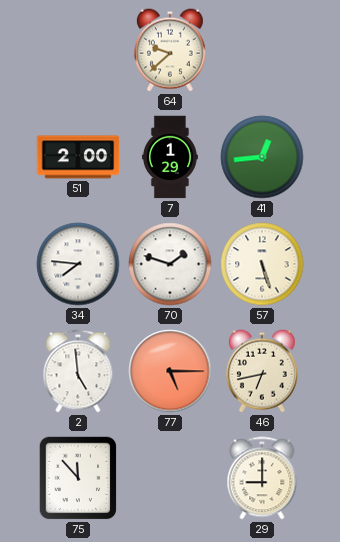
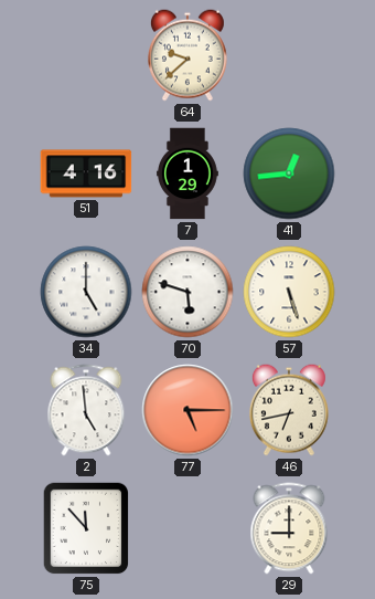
51: 2:00 -> 4:16
34: 7:46 -> 5:00
70: 1:48 -> 5:48
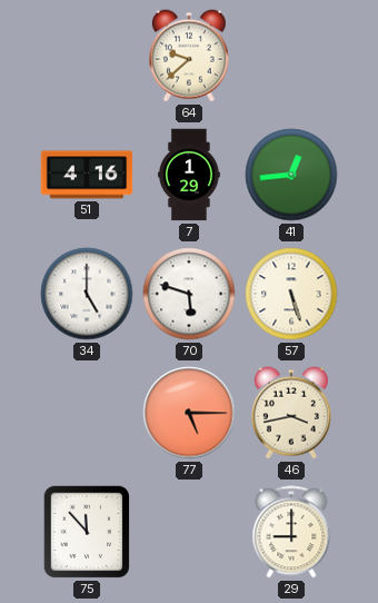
2: 4:59 -> none
46: 6:43 -> 3:43
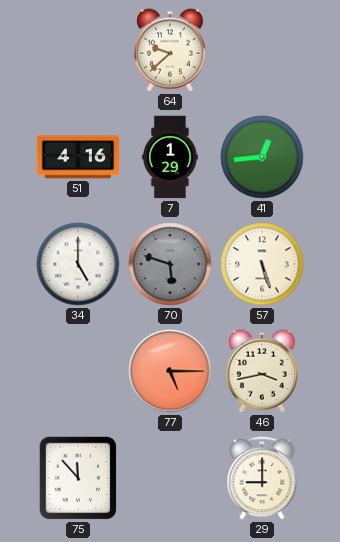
70 dial: white -> grey
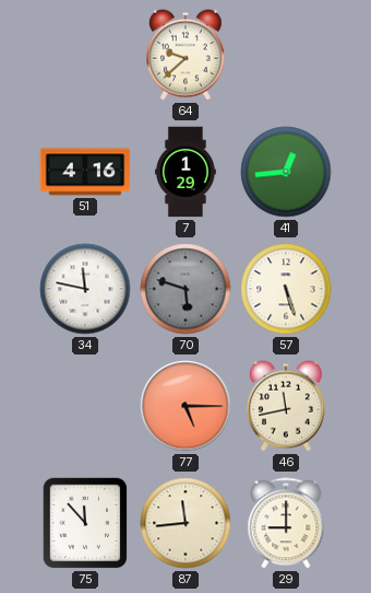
34: 5:00 -> 11:47
46: 3:43 -> 11:43
87: none -> 11:44
